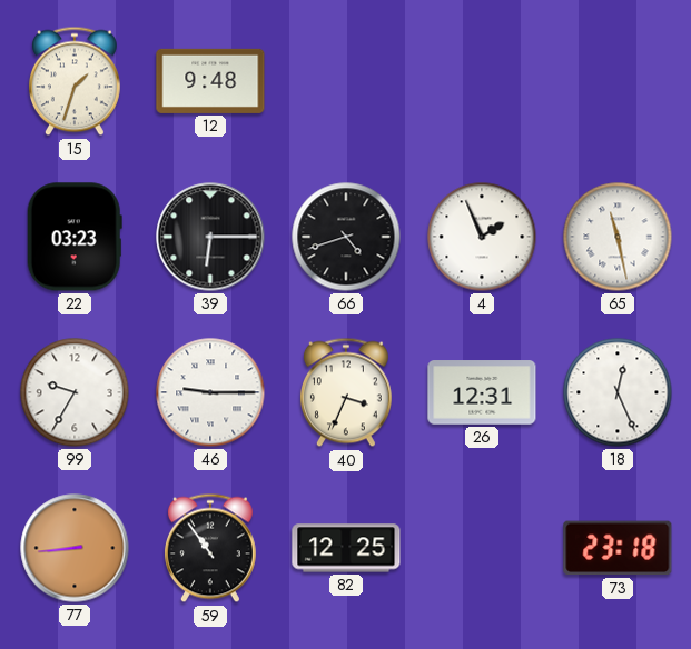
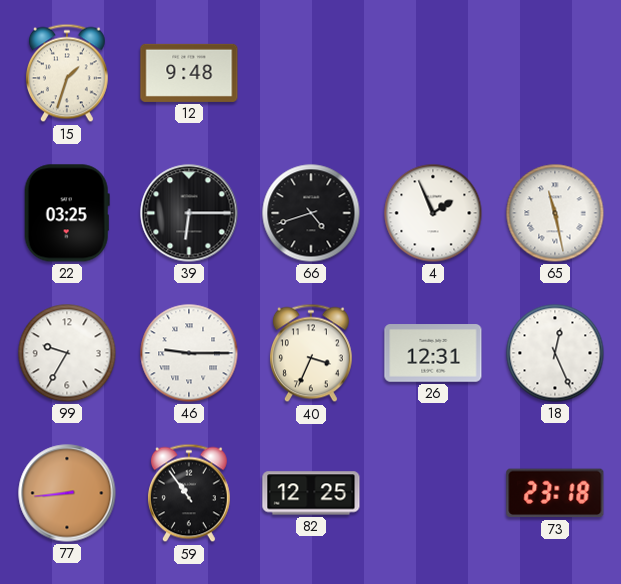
22: 03:23 -> 03:25
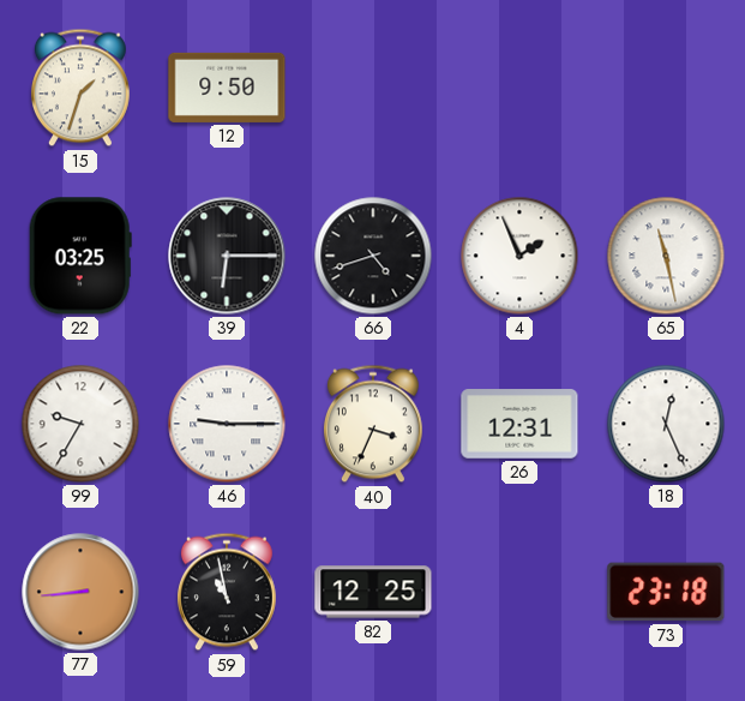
12: 9:48 -> 9:50
59: 10:54 -> 10:58
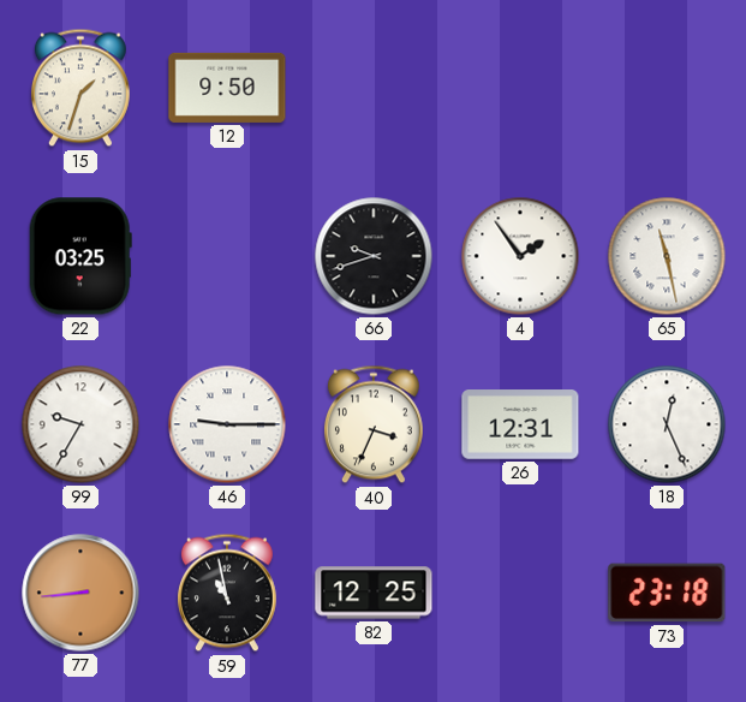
39: 6:15 -> none
66: 4:42 -> 9:42
4: 1:56 -> 1:54
